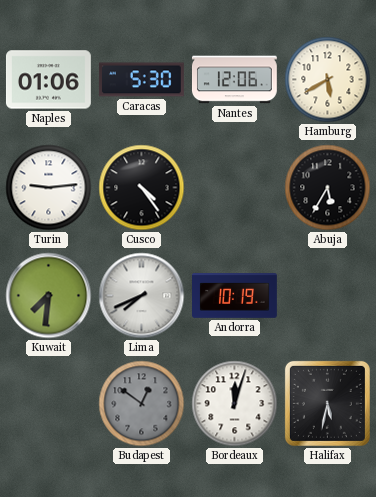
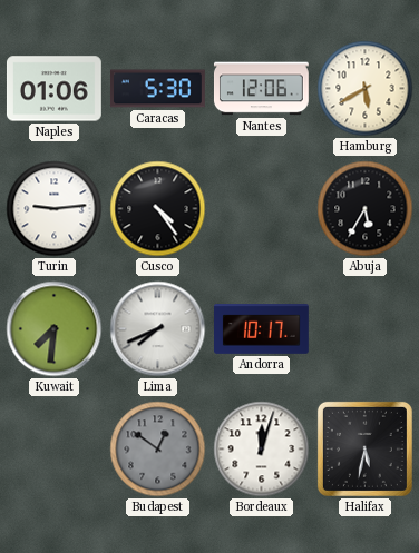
Andorra: 10:19 -> 10:17
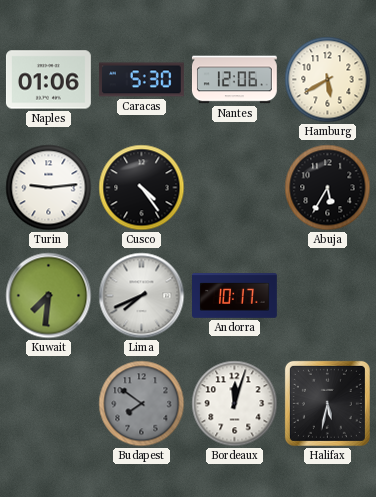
Budapest: 12:51 -> 7:51
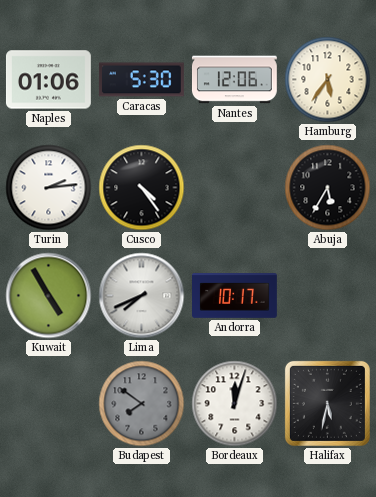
Hamburg: 5:40 -> 5:36
Turin: 9:14 -> 2:14
Kuwait: 7:31 -> 4:55
